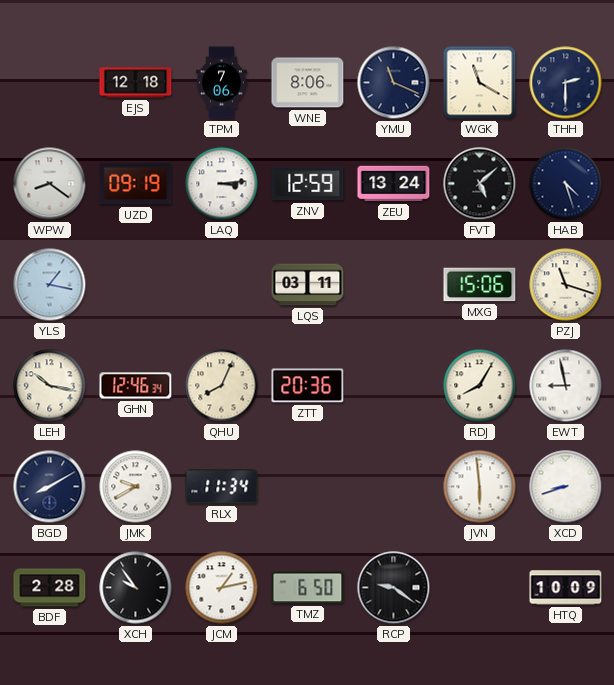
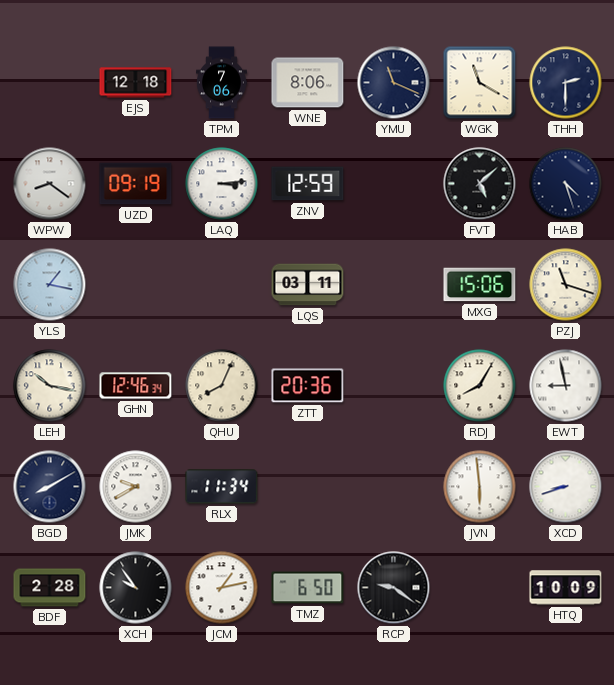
ZEU: 13:24 -> none
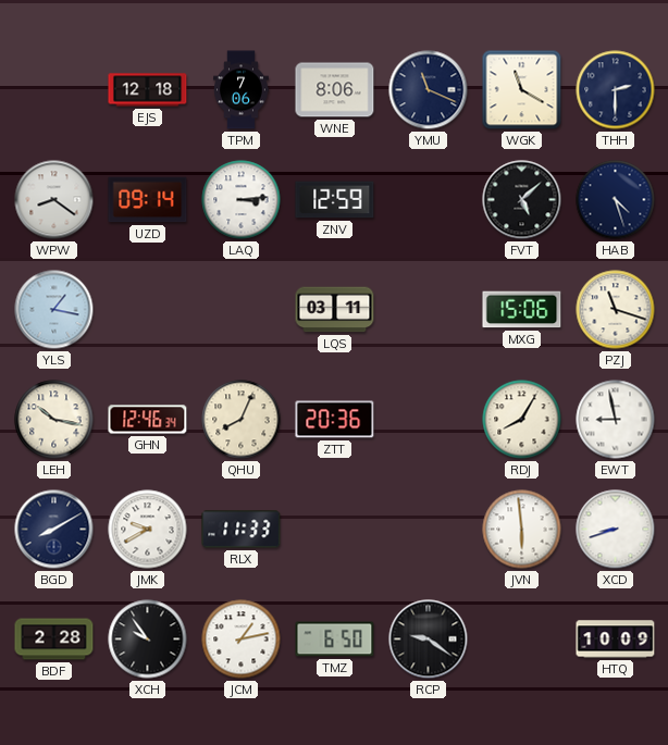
UZD: 09:19 -> 09:14
RLX: 11:34 -> 11:33
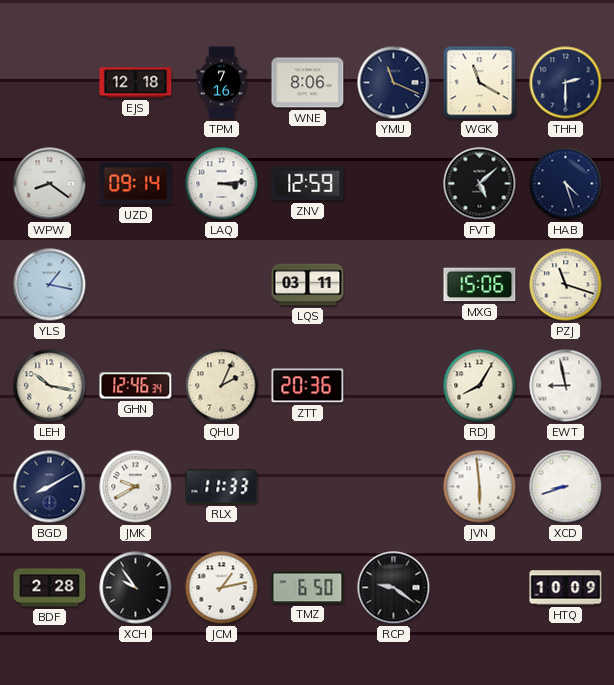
TPM: 7:06 -> 7:16
QHU: 8:04 -> 2:04
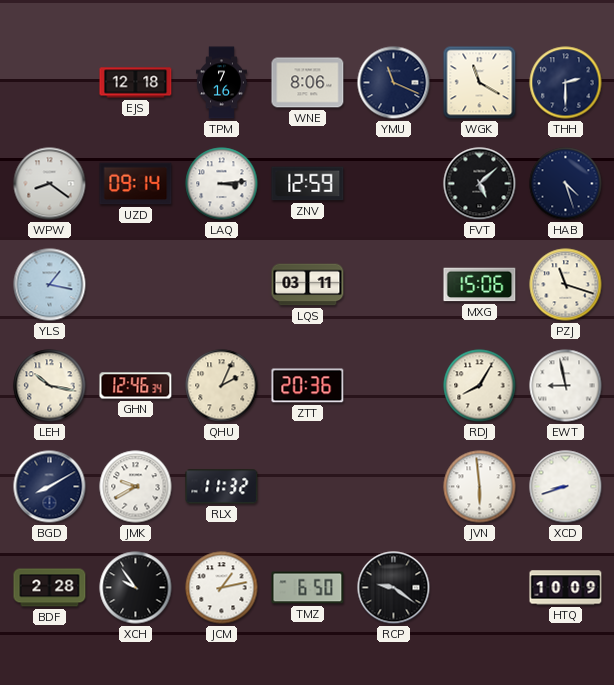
RLX: 11:33 -> 11:32
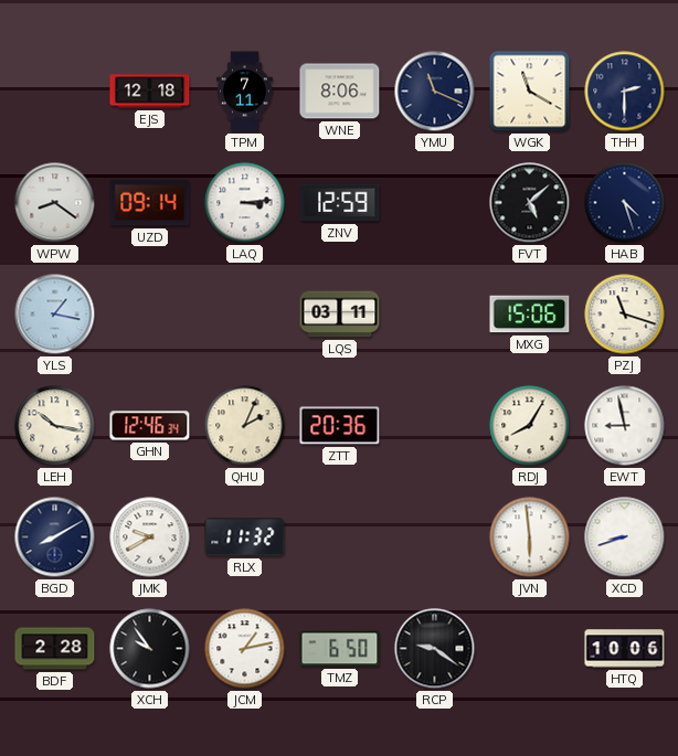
TPM: 7:16 -> 7:11
HTQ: 10:09 -> 10:06
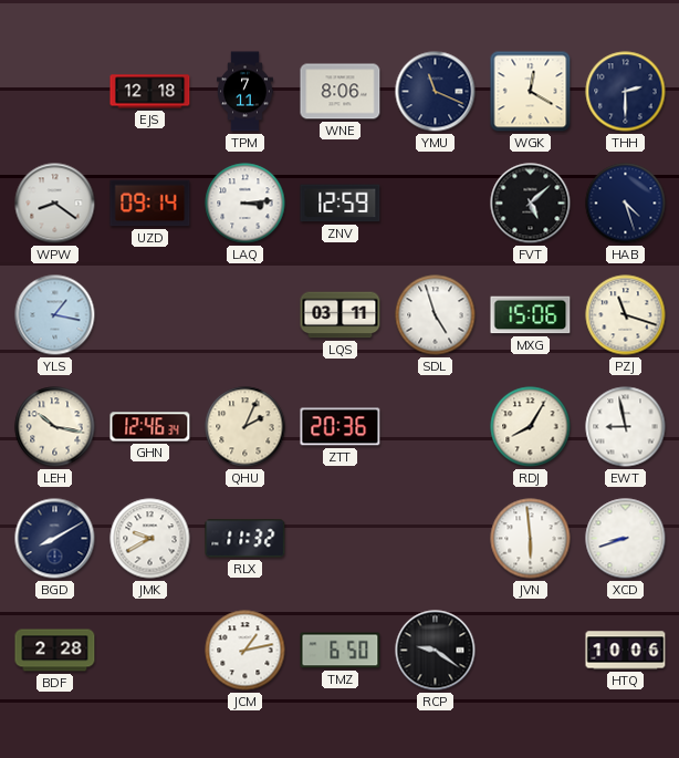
WGK: 11:20 -> 12:20
SDL: none -> 4:57
XCH: 9:54 -> none
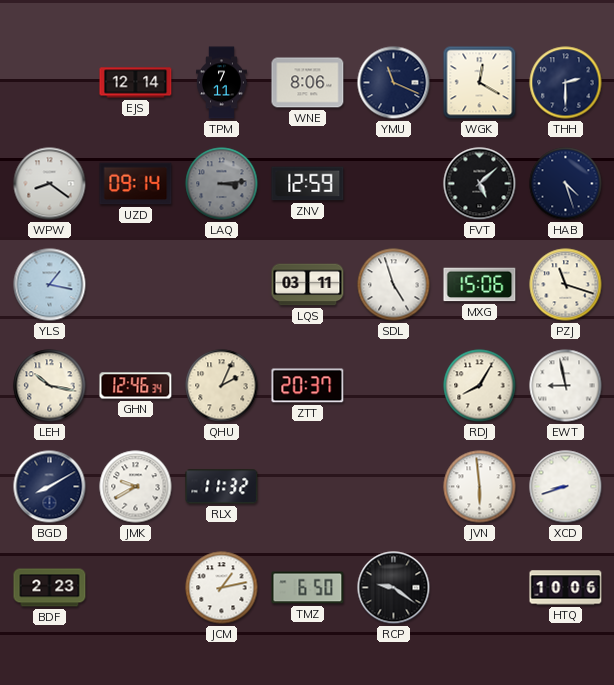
EJS: 12:18 -> 12:14
LAQ dial: white -> grey
ZTT: 20:36 -> 20:37
BDF: 2:28 -> 2:23
